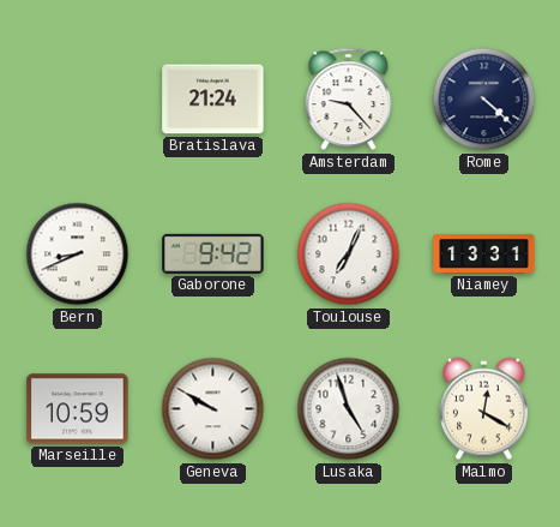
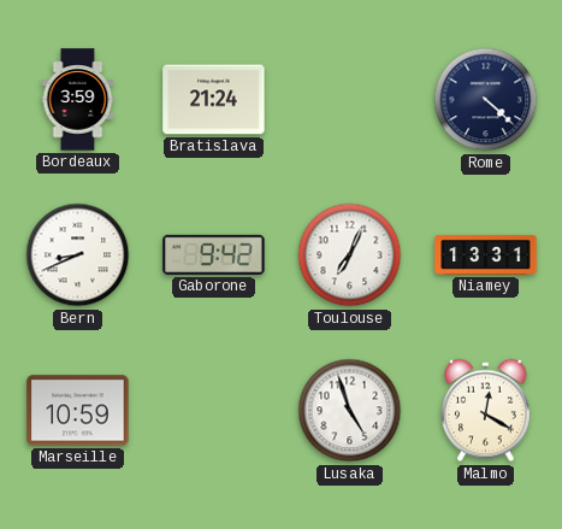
Bordeaux: none -> 3:59
Amsterdam: 9:23 -> none
Geneva: 9:50 -> none
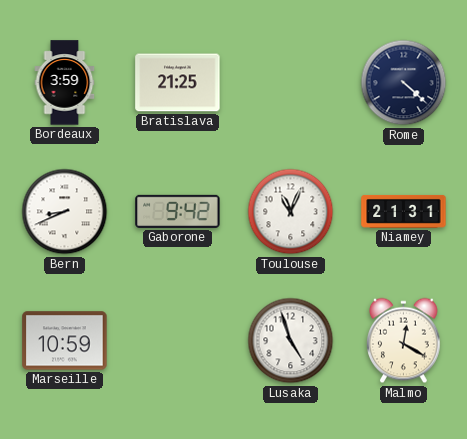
Bratislava: 21:24 -> 21:25
Toulouse: 7:04 -> 11:04
Niamey: 13:31 -> 21:31
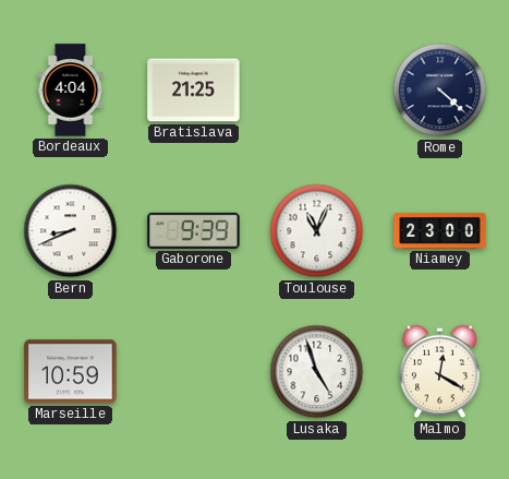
Bordeaux: 3:59 -> 4:04
Gaborone: 9:42 -> 9:39
Niamey: 21:31 -> 23:00
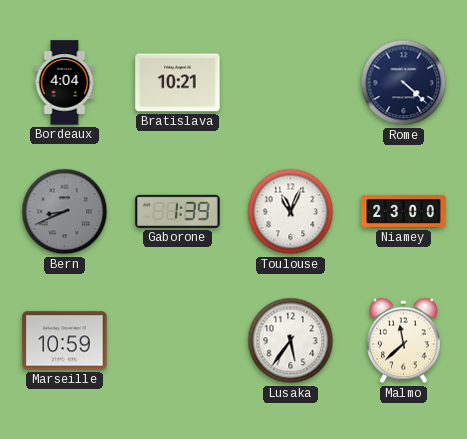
Bratislava: 21:25 -> 10:21
Bern dial: white -> grey
Gaborone: 9:39 -> 1:39
Lusaka: 4:57 -> 5:36
Malmo: 12:20 -> 11:38
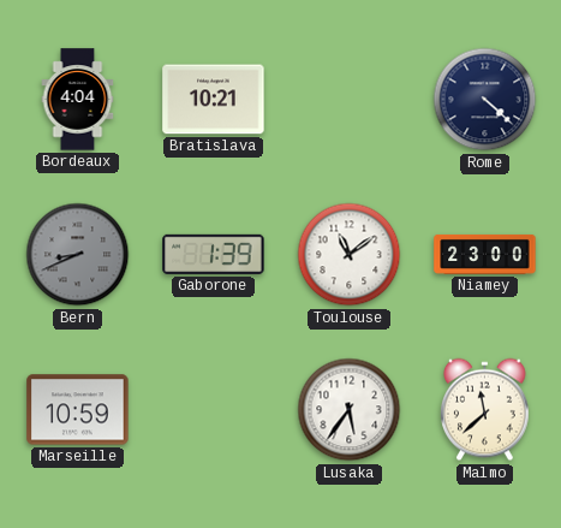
Toulouse: 11:04 -> 11:09
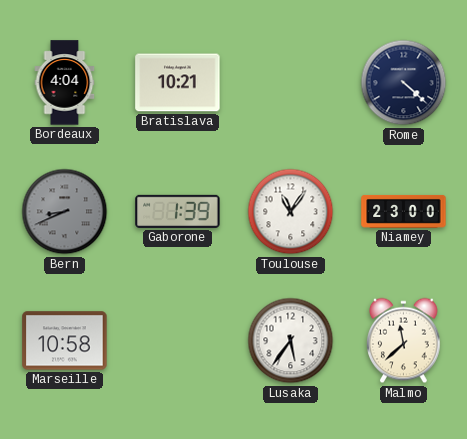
Toulouse: 11:09 -> 11:06
Marseille: 10:59 -> 10:58
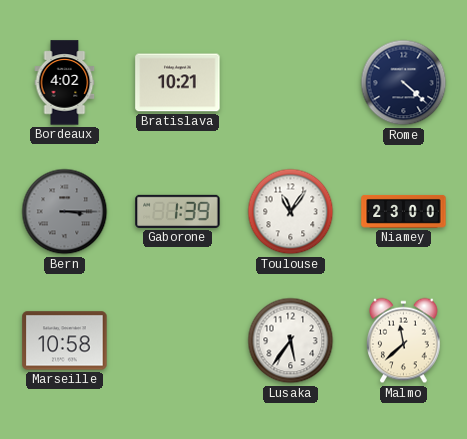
Bordeaux: 4:04 -> 4:02
Bern: 8:41 -> 3:15
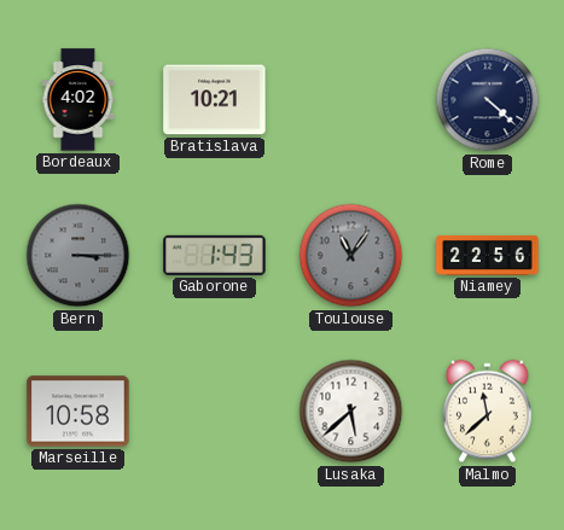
Gaborone: 1:39 -> 1:43
Toulouse dial: white -> grey
Niamey: 23:00 -> 22:56
Lusaka: 5:36 -> 5:38
